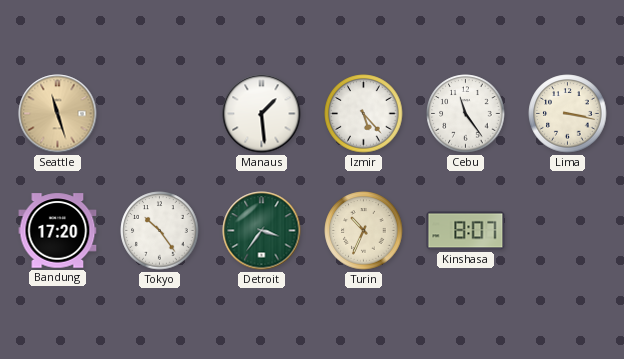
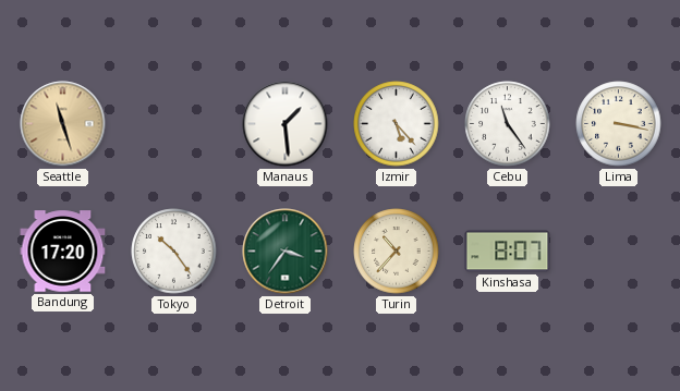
Turin: 10:34 -> 10:37
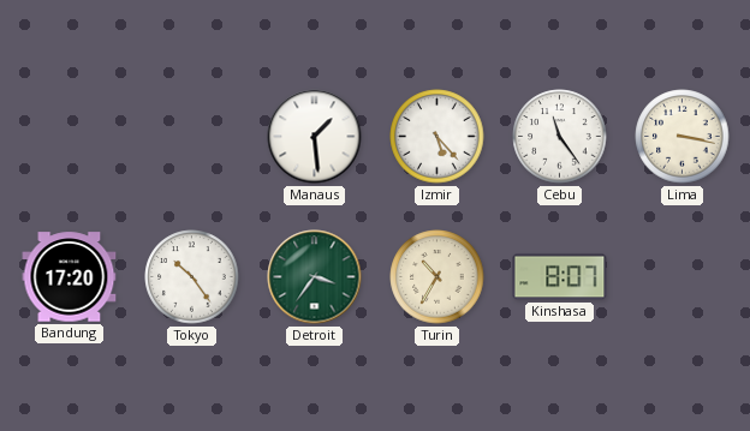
Seattle: 11:27 -> none
Turin: 10:37 -> 10:35
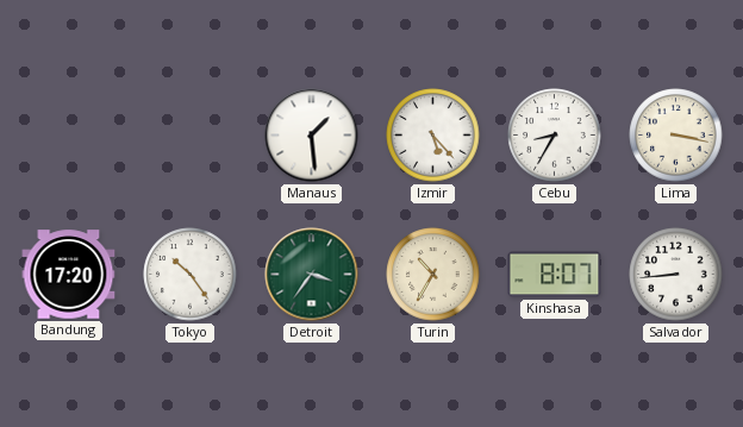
Cebu: 11:24 -> 8:35
Salvador: none -> 8:44
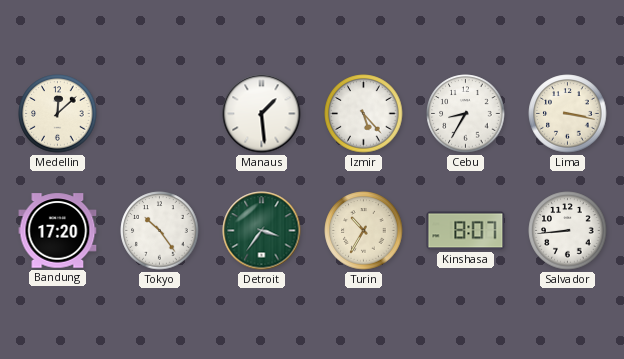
Medellin: none -> 12:08
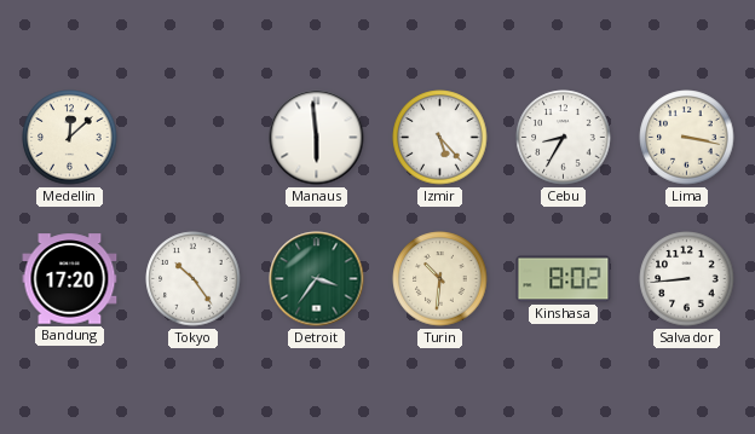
Manaus: 1:29 -> 5:59
Turin: 10:35 -> 10:31
Kinshasa: 8:07 -> 8:02
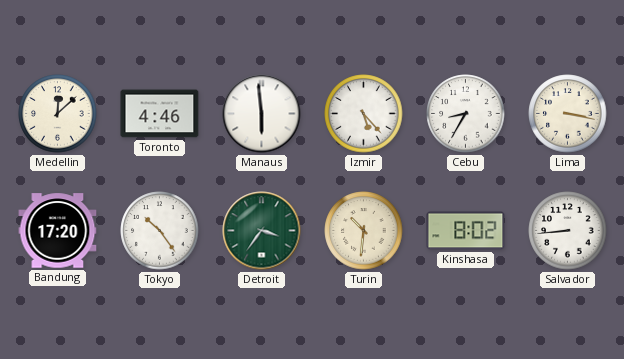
Toronto: none -> 4:46
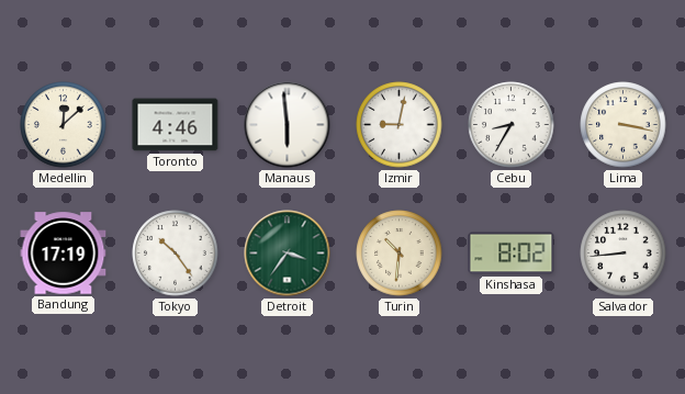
Izmir: 5:23 -> 9:02
Bandung: 17:20 -> 17:19
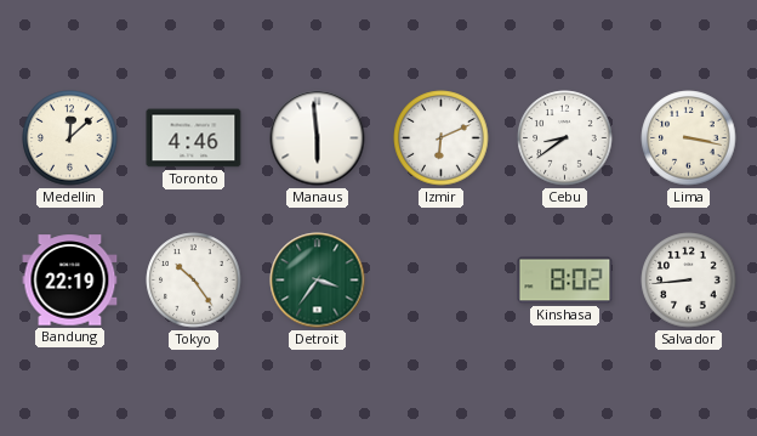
Izmir: 9:02 -> 6:11
Cebu: 8:35 -> 8:39
Bandung: 17:19 -> 22:19
Turin: 10:31 -> none
